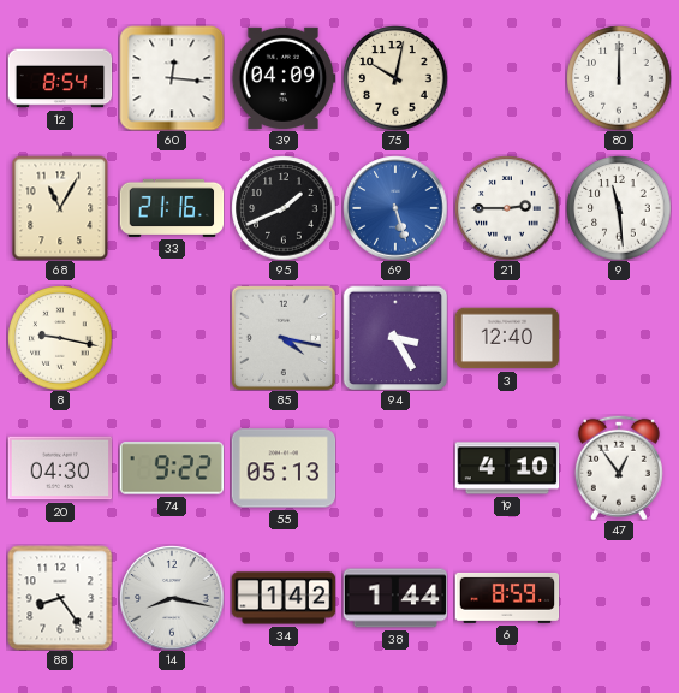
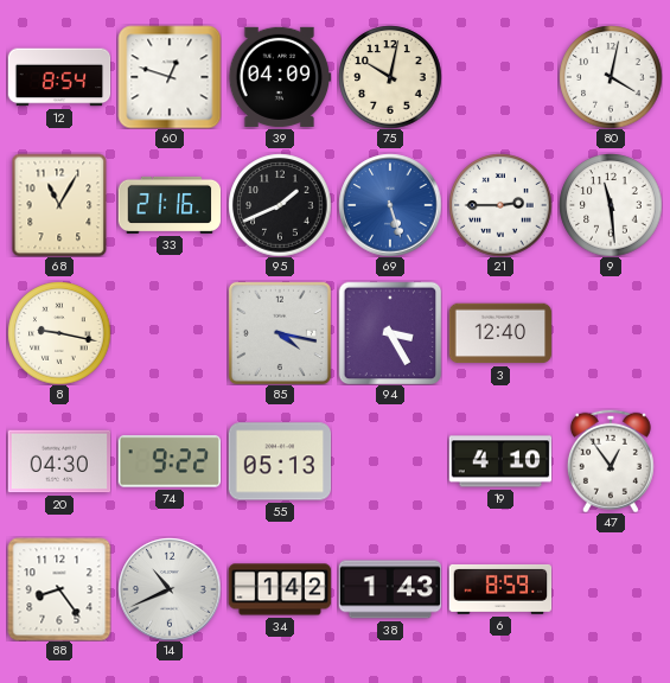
60: 12:16 -> 12:48
80: 12:00 -> 4:02
14: 8:17 -> 10:41
38: 1:44 -> 1:43
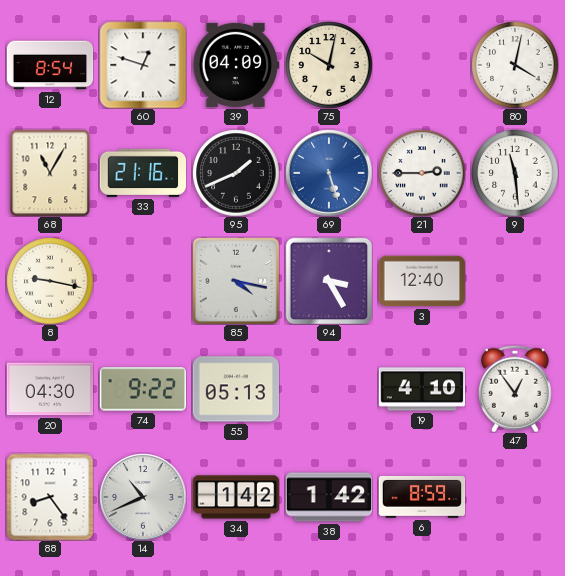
38: 1:43 -> 1:42
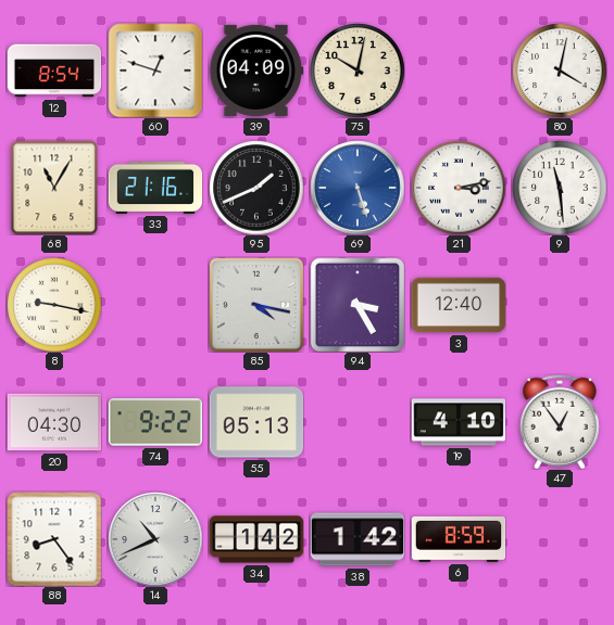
21: 2:45 -> 3:13
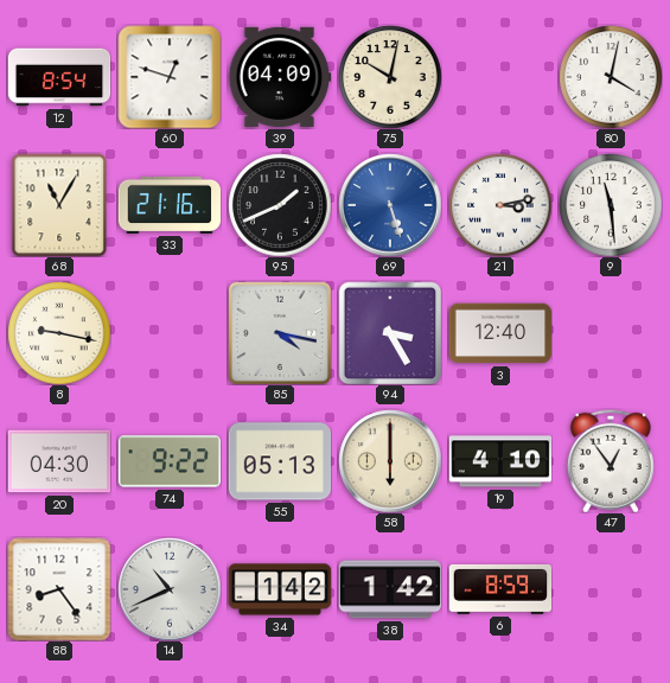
58: none -> 6:00
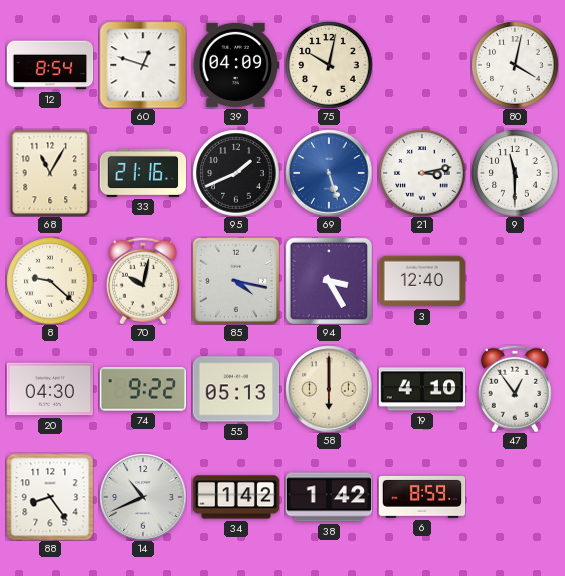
9: 11:29 -> 11:30
8: 9:17 -> 9:22
70: none -> 10:02
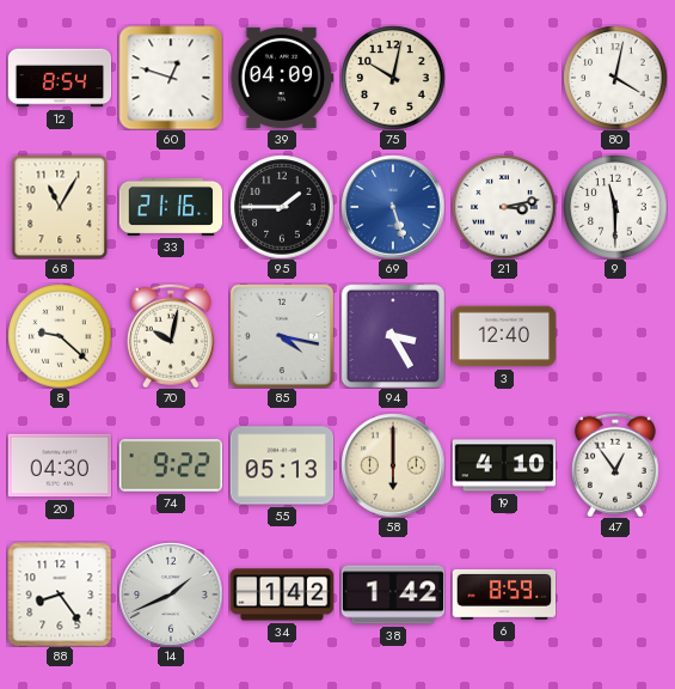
95: 1:41 -> 1:45
14: 10:41 -> 1:41
